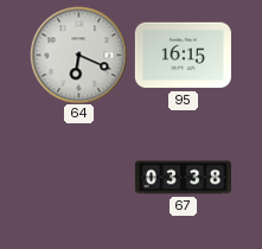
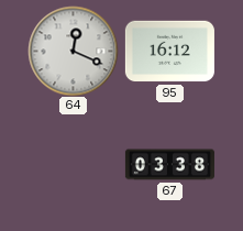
64: 6:19 -> 12:19
95: 16:15 -> 16:12
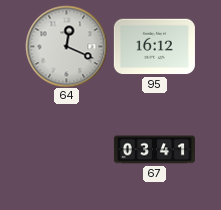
67: 03:38 -> 03:41
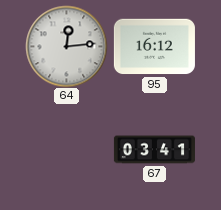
64: 12:19 -> 12:14
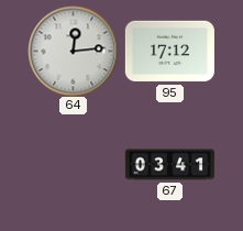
95: 16:12 -> 17:12
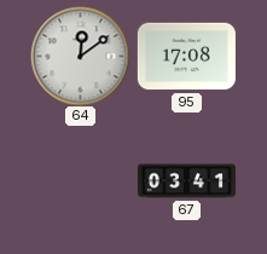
64: 12:14 -> 12:09
95: 17:12 -> 17:08
